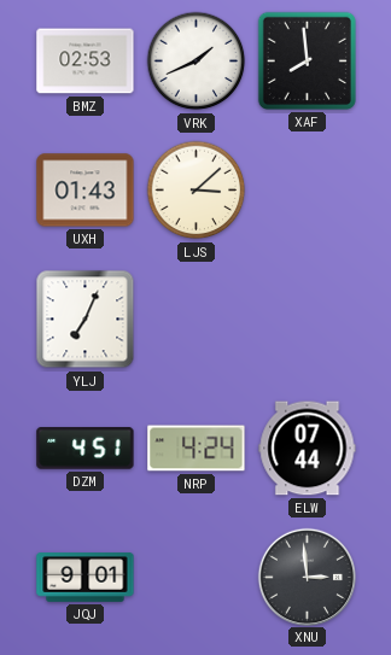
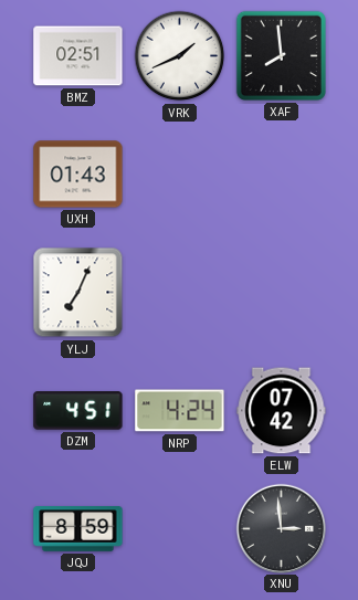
BMZ: 02:53 -> 02:51
LJS: 3:08 -> none
ELW: 07:44 -> 07:42
JQJ: 9:01 -> 8:59
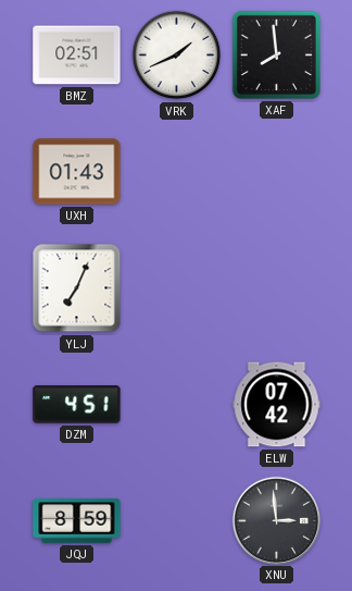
NRP: 4:24 -> none
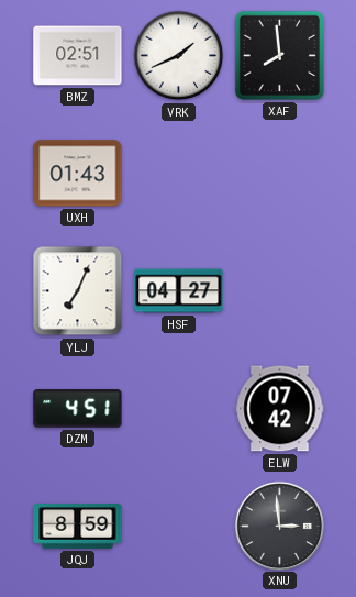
HSF: none -> 04:27
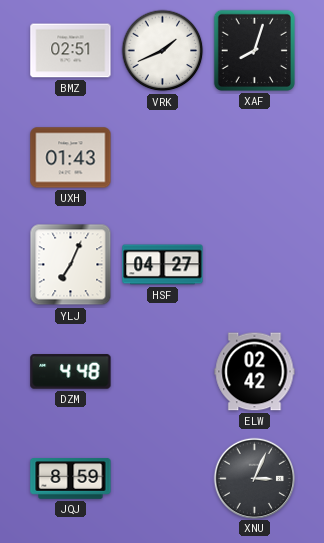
XAF: 7:59 -> 8:03
DZM: 4:51 -> 4:48
ELW: 07:42 -> 02:42
XNU: 2:59 -> 3:04
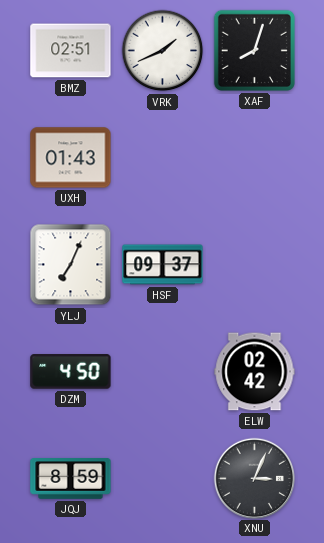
HSF: 04:27 -> 09:37
DZM: 4:48 -> 4:50
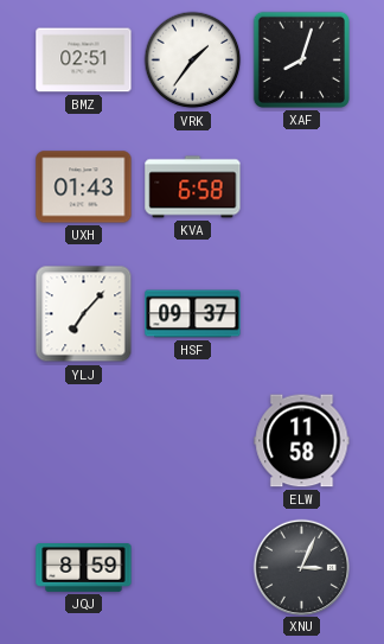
VRK: 1:41 -> 1:36
KVA: none -> 6:58
YLJ: 7:04 -> 7:07
DZM: 4:50 -> none
ELW: 02:42 -> 11:58
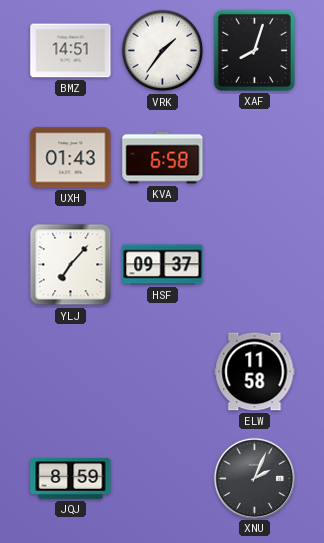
BMZ: 02:51 -> 14:51
XNU: 3:04 -> 2:04
